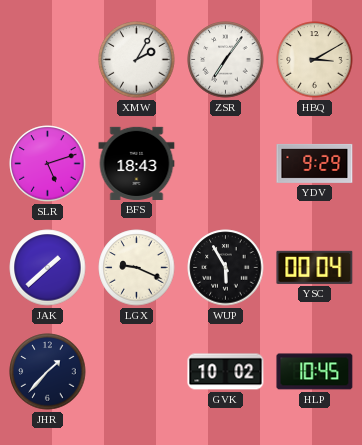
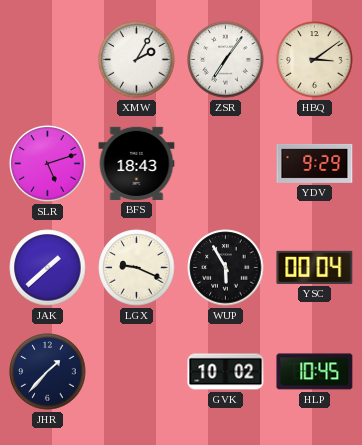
HBQ: 3:10 -> 3:09
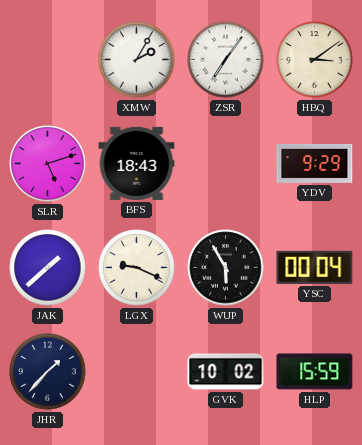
HLP: 10:45 -> 15:59
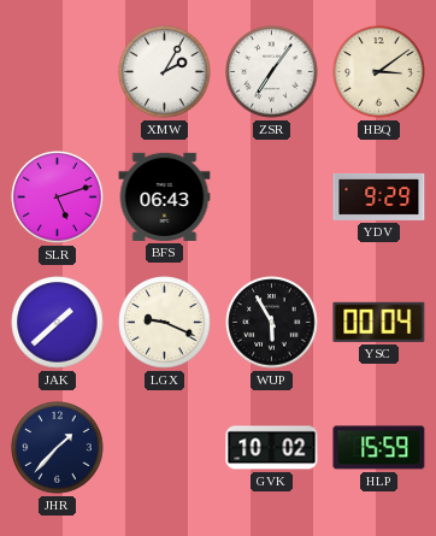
BFS: 18:43 -> 06:43
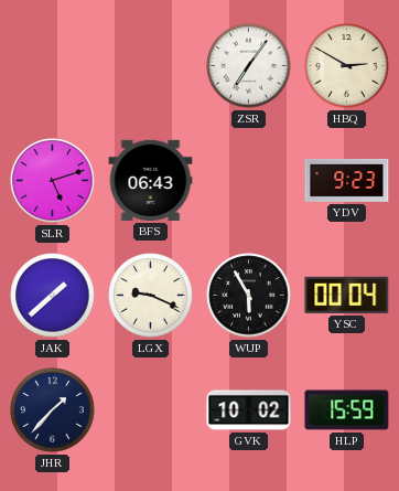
XMW: 2:05 -> none
HBQ: 3:09 -> 2:50
YDV: 9:29 -> 9:23
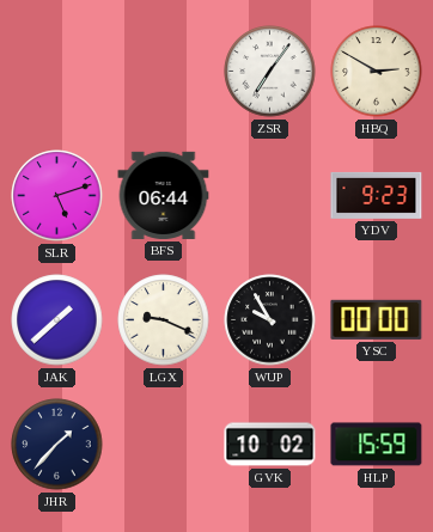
BFS: 06:43 -> 06:44
WUP: 5:55 -> 9:55
YSC: 00:04 -> 00:00
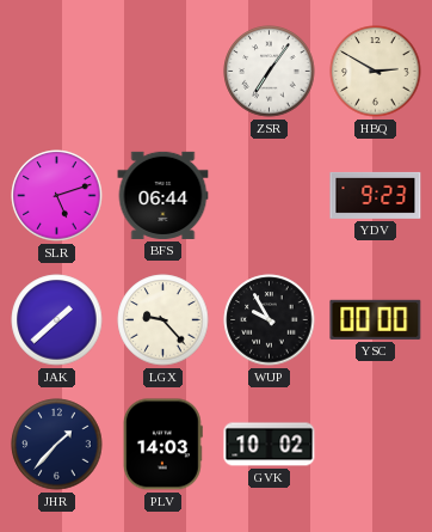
LGX: 9:19 -> 9:23
PLV: none -> 14:03
HLP: 15:59 -> none
